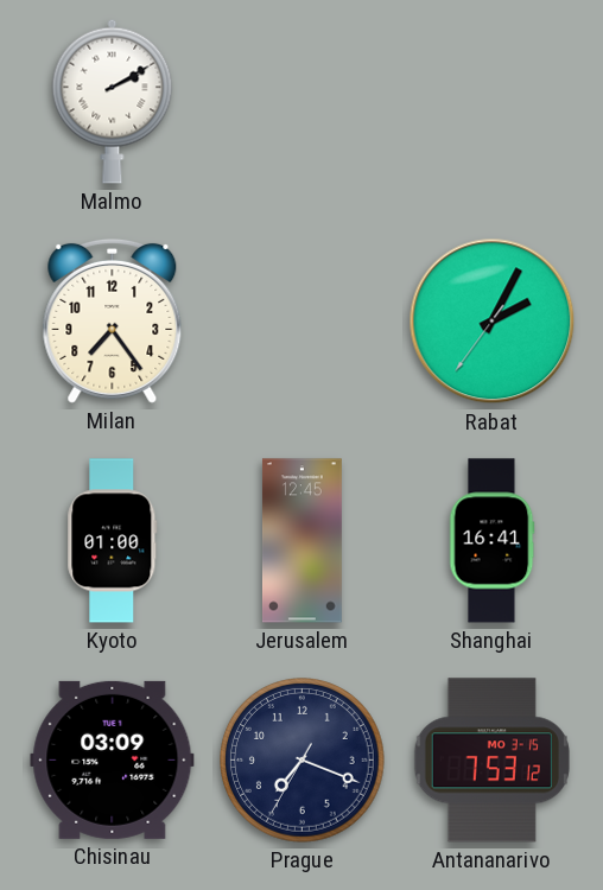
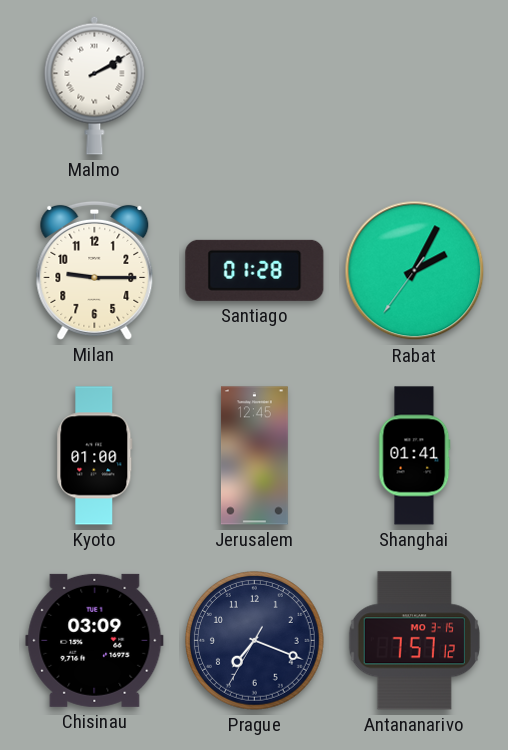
Milan: 7:24 -> 9:15
Santiago: none -> 01:28
Shanghai: 16:41 -> 01:41
Antananarivo: 7:53 -> 7:57
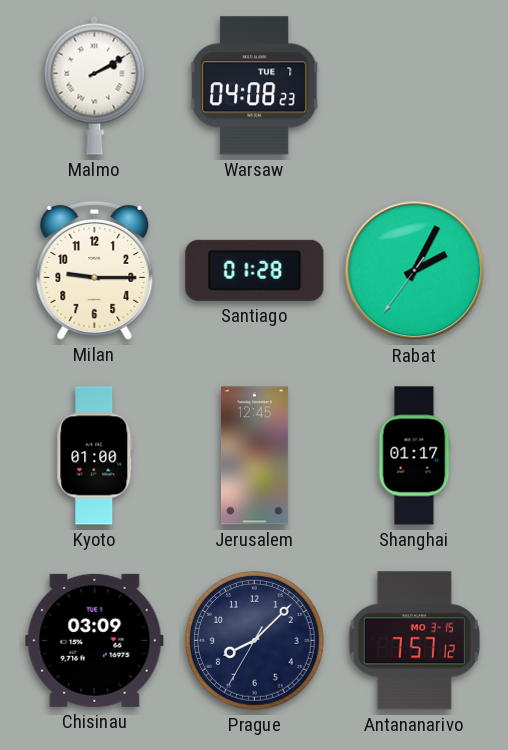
Warsaw: none -> 04:08
Shanghai: 01:41 -> 01:17
Prague: 7:18 -> 8:07
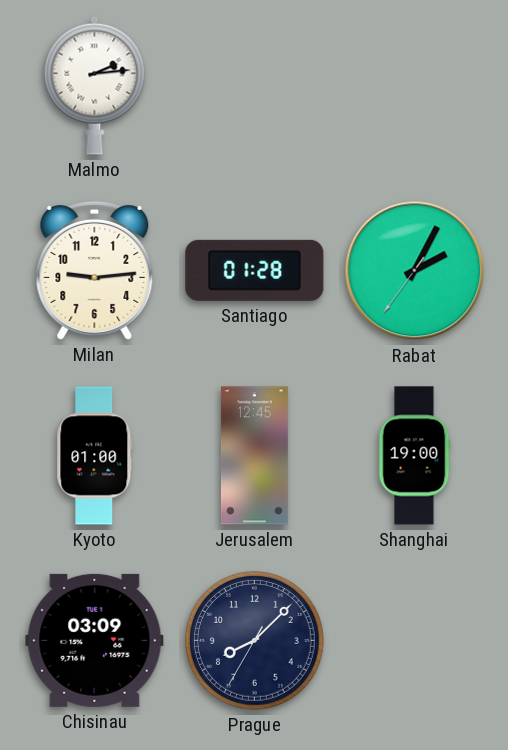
Malmo: 2:10 -> 2:14
Warsaw: 04:08 -> none
Milan: 9:15 -> 9:14
Shanghai: 01:17 -> 19:00
Antananarivo: 7:57 -> none
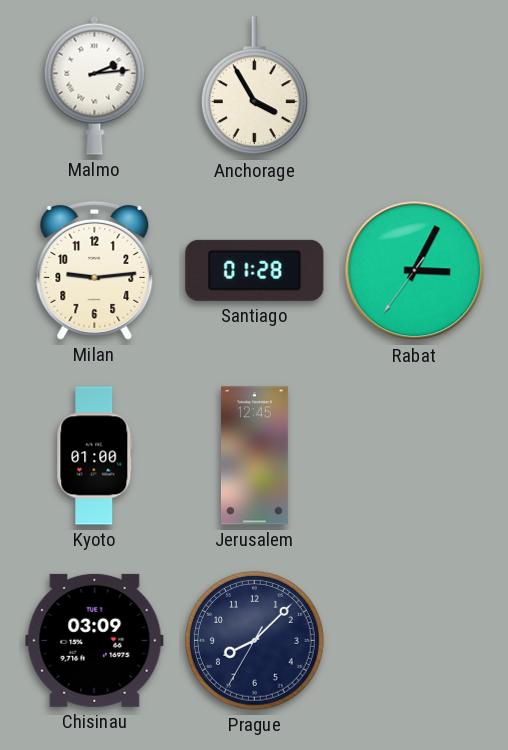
Anchorage: none -> 3:55
Rabat: 2:04 -> 3:04
Shanghai: 19:00 -> none
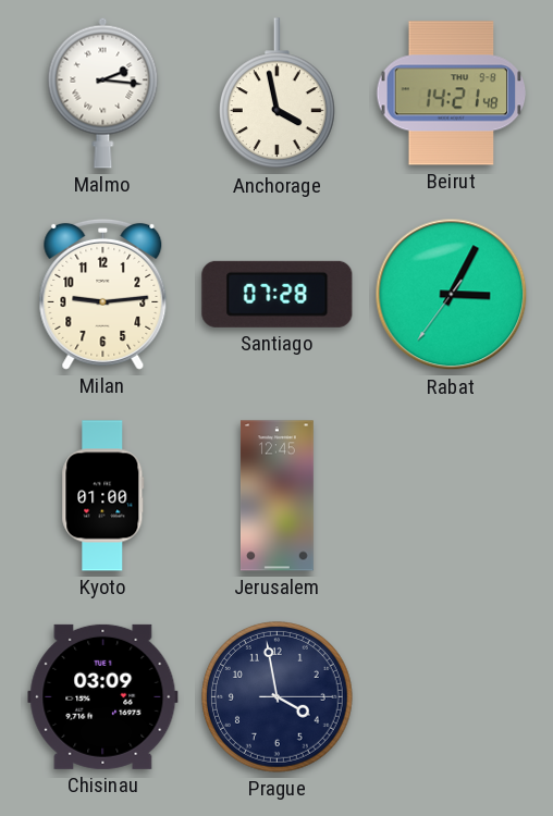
Malmo: 2:14 -> 2:16
Anchorage: 3:55 -> 3:58
Beirut: none -> 14:21
Santiago: 01:28 -> 07:28
Prague: 8:07 -> 3:58
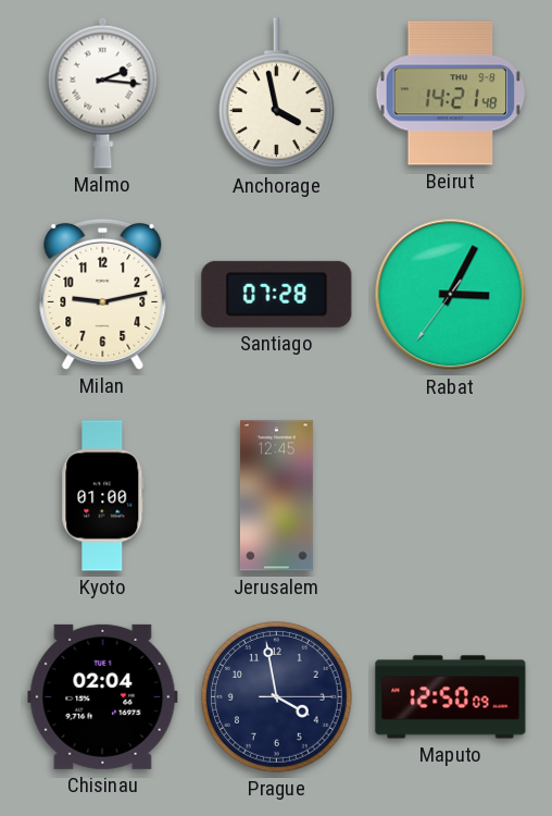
Milan: 9:14 -> 9:13
Chisinau: 03:09 -> 02:04
Maputo: none -> 12:50
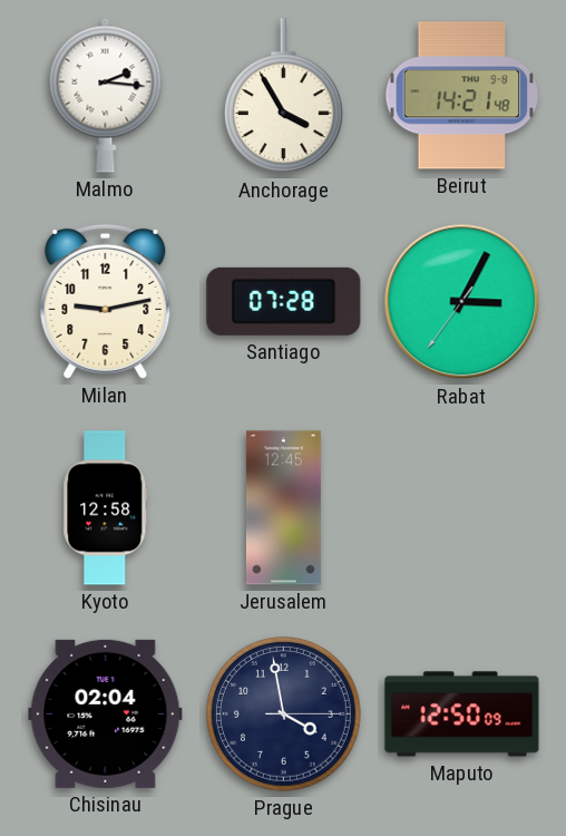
Anchorage: 3:58 -> 3:55
Kyoto: 01:00 -> 12:58
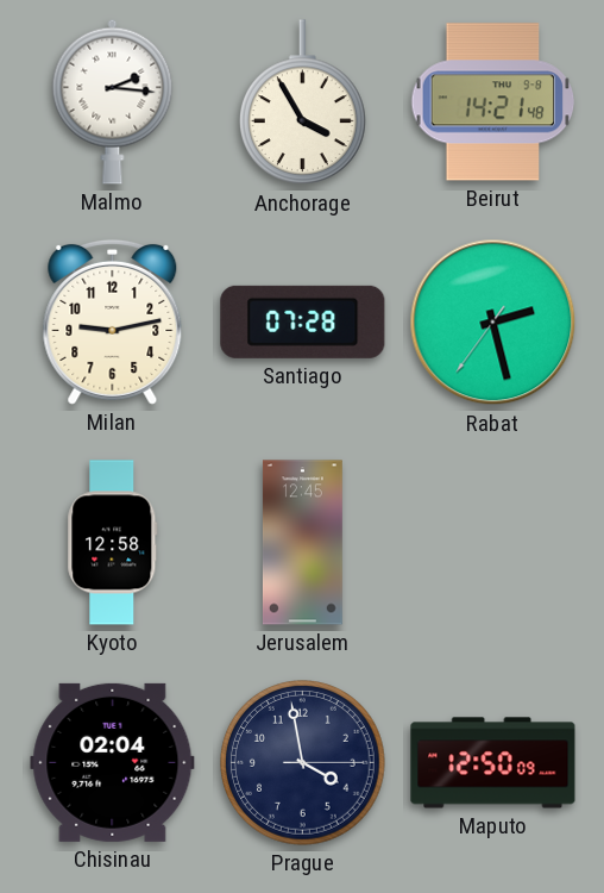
Rabat: 3:04 -> 2:27
